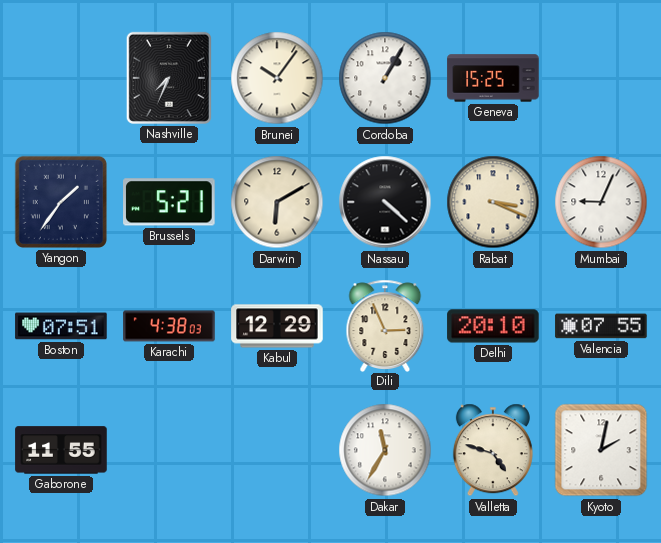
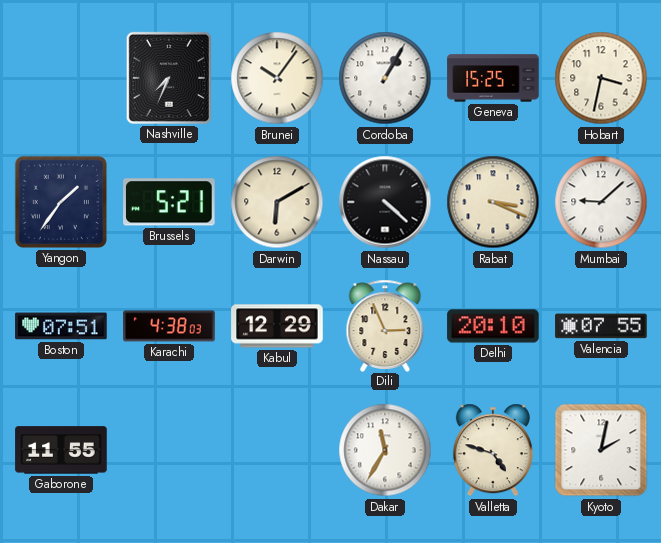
Hobart: none -> 3:32
Mumbai: 9:04 -> 9:08
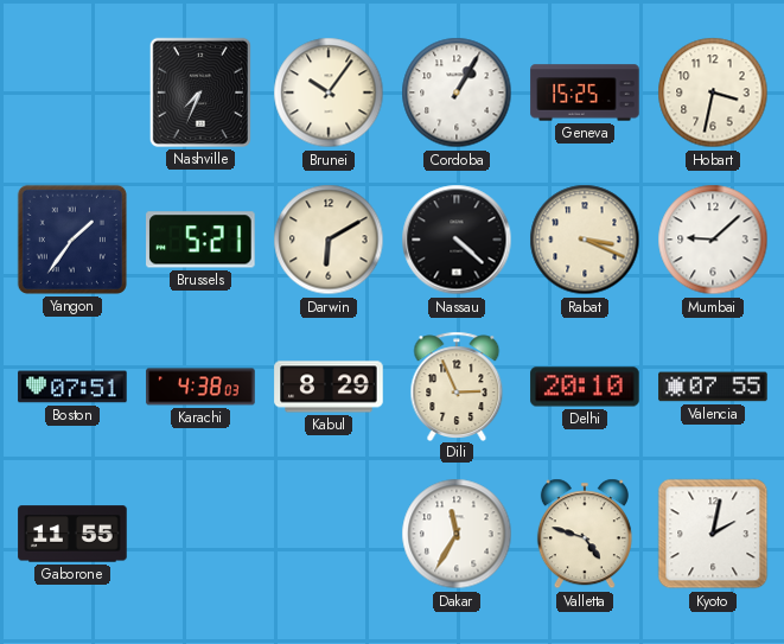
Kabul: 12:29 -> 8:29
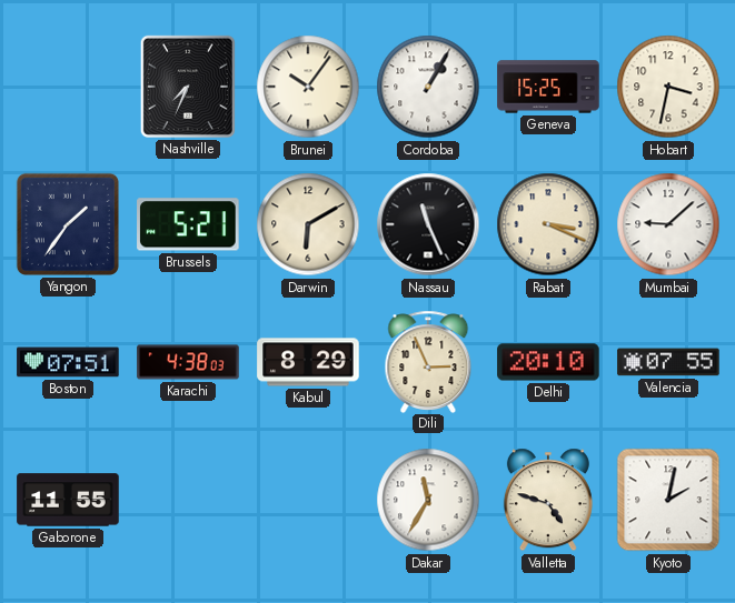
Nassau: 4:22 -> 11:26
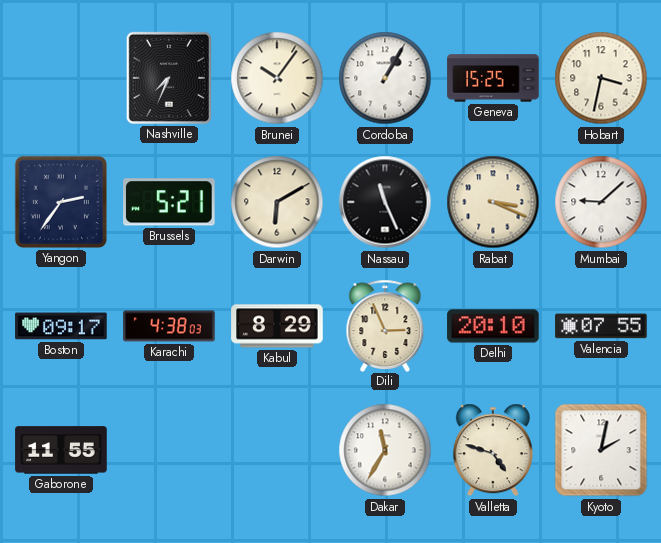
Yangon: 1:36 -> 2:36
Boston: 07:51 -> 09:17
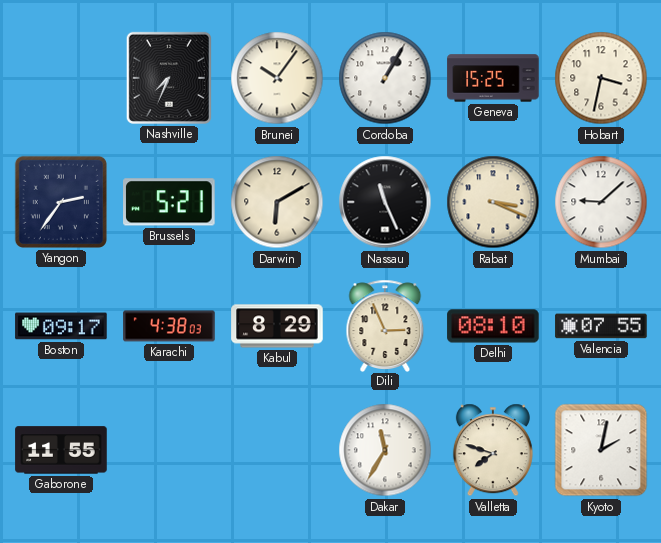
Delhi: 20:10 -> 08:10
Valletta: 4:48 -> 7:48
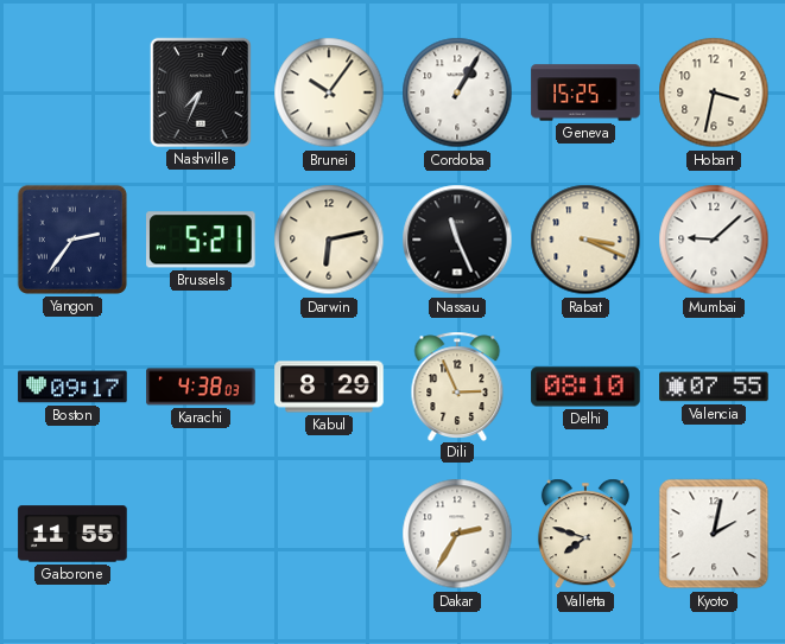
Darwin: 6:10 -> 6:13
Dakar: 11:35 -> 2:35
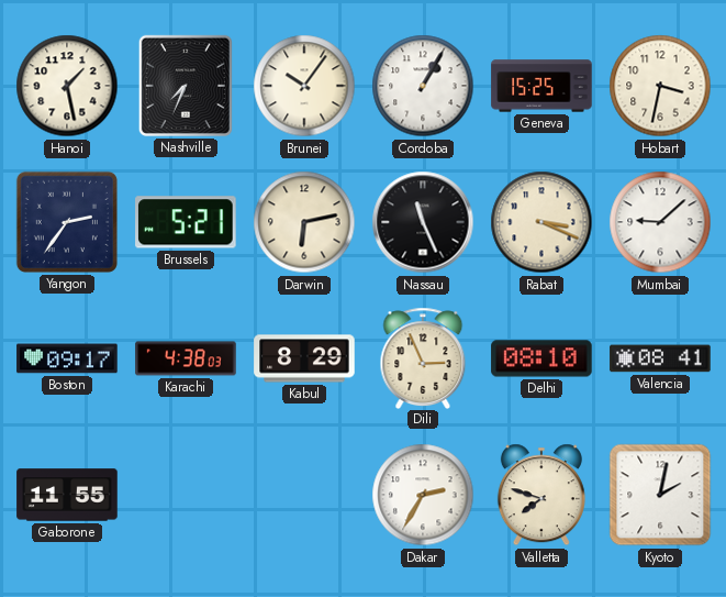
Hanoi: none -> 1:28
Valencia: 07:55 -> 08:41
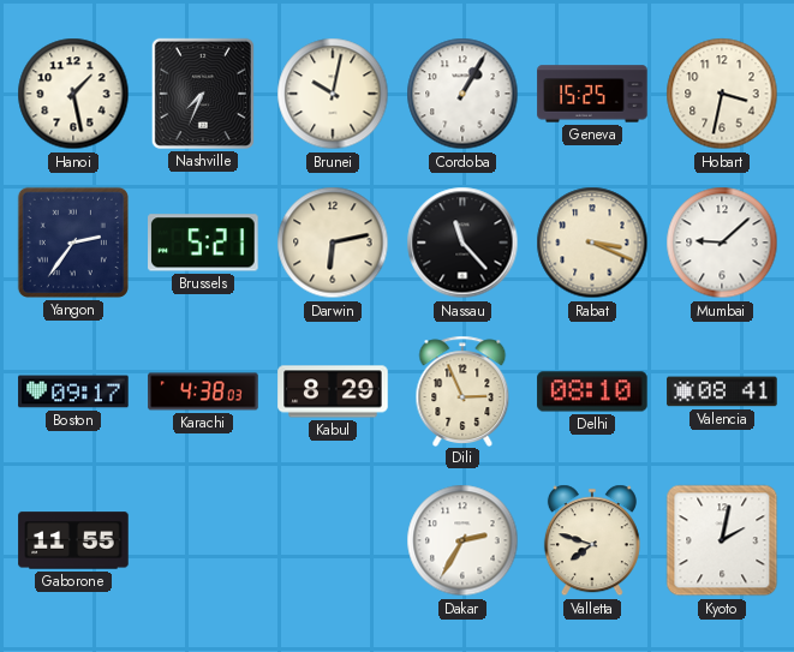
Brunei: 10:06 -> 10:02
Nassau: 11:26 -> 11:23
